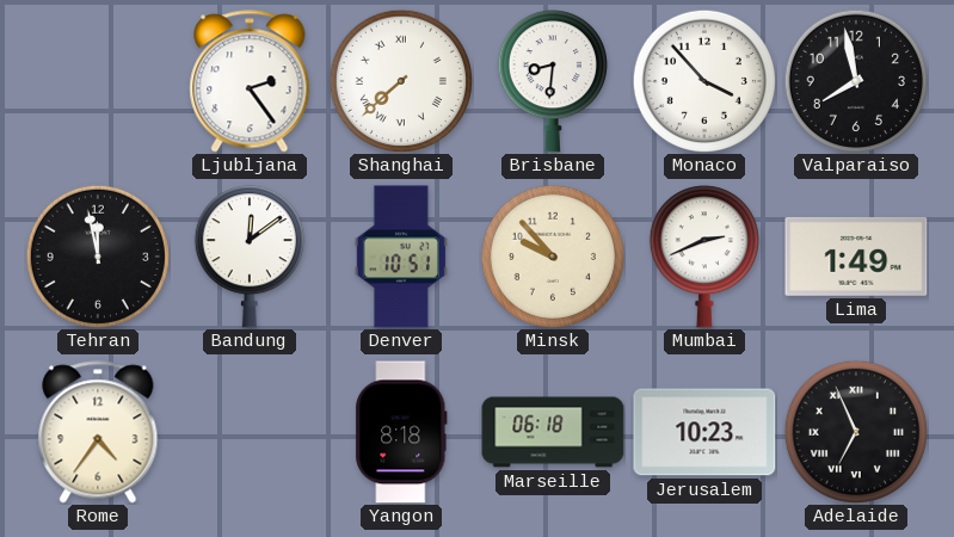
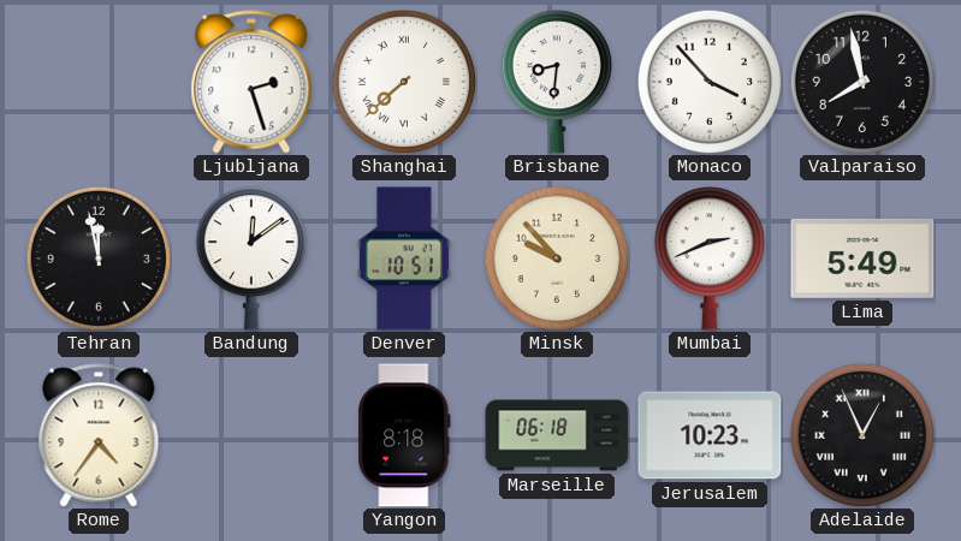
Ljubljana: 2:24 -> 2:27
Lima: 1:49 -> 5:49
Adelaide: 6:56 -> 12:56
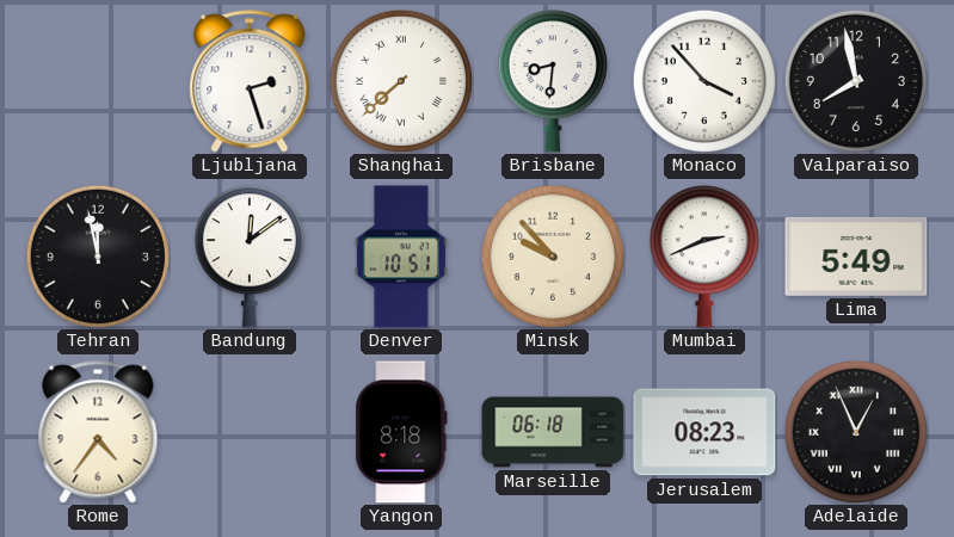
Jerusalem: 10:23 -> 08:23
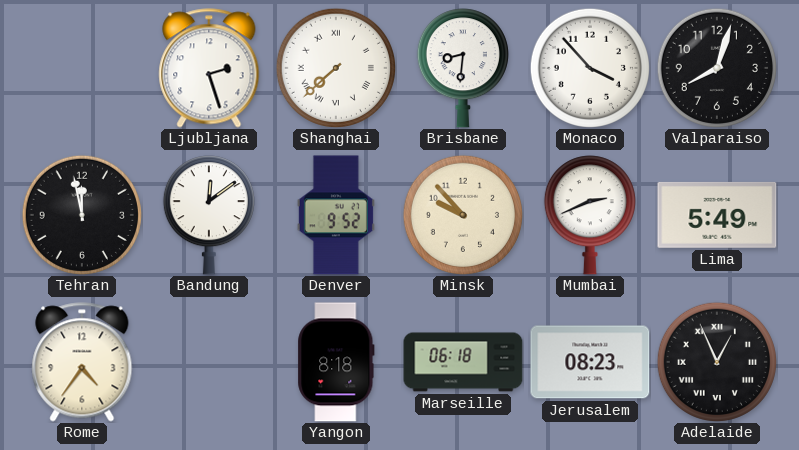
Valparaiso: 7:58 -> 8:03
Denver: 10:51 -> 9:52
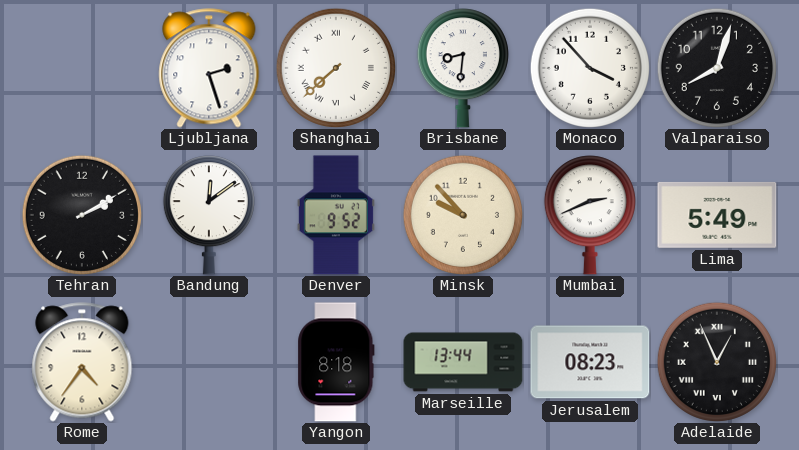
Tehran: 11:58 -> 2:10
Marseille: 06:18 -> 13:44
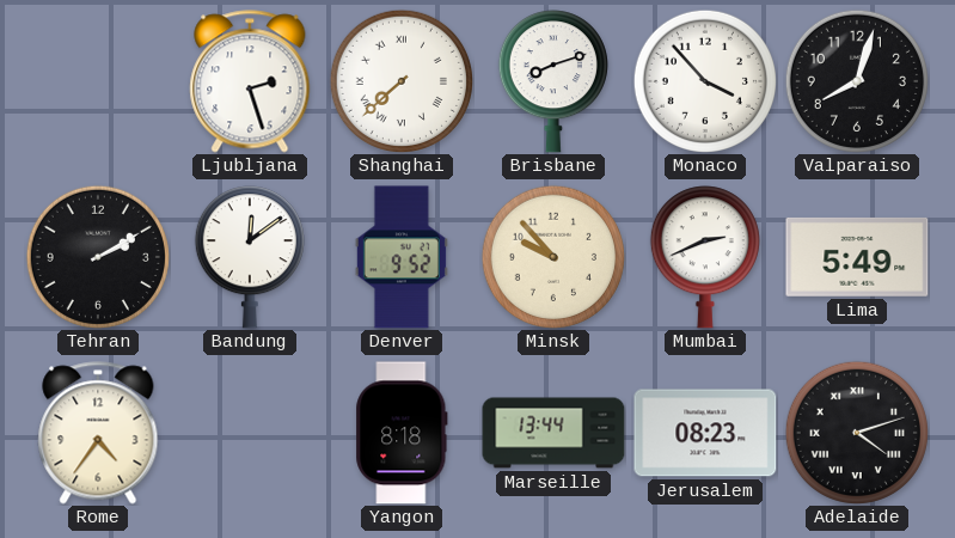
Brisbane: 8:31 -> 8:12
Adelaide: 12:56 -> 4:12
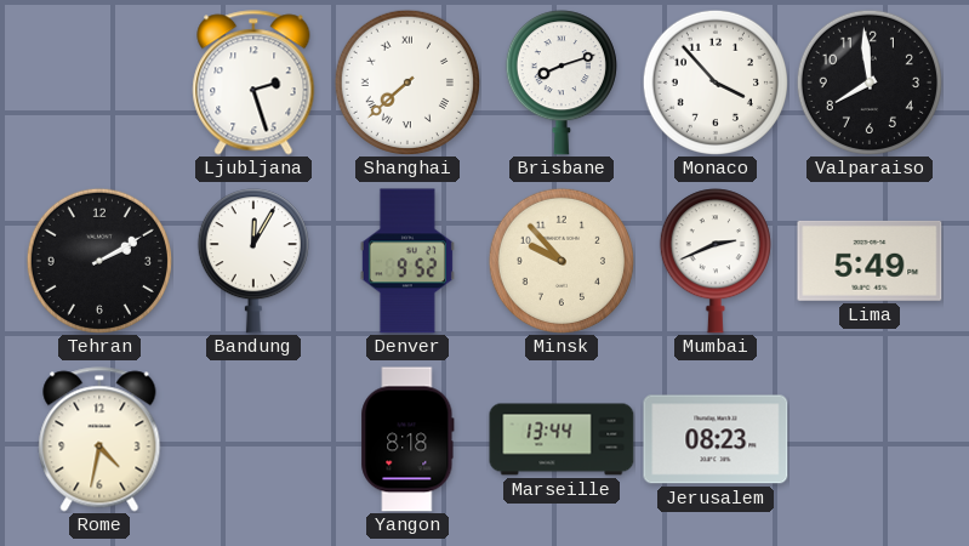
Valparaiso: 8:03 -> 7:59
Bandung: 12:09 -> 12:05
Rome: 4:36 -> 4:32
Adelaide: 4:12 -> none
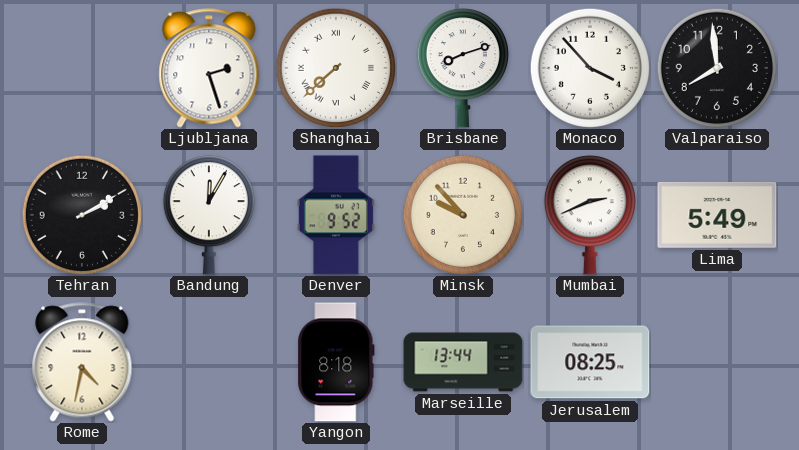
Jerusalem: 08:23 -> 08:25
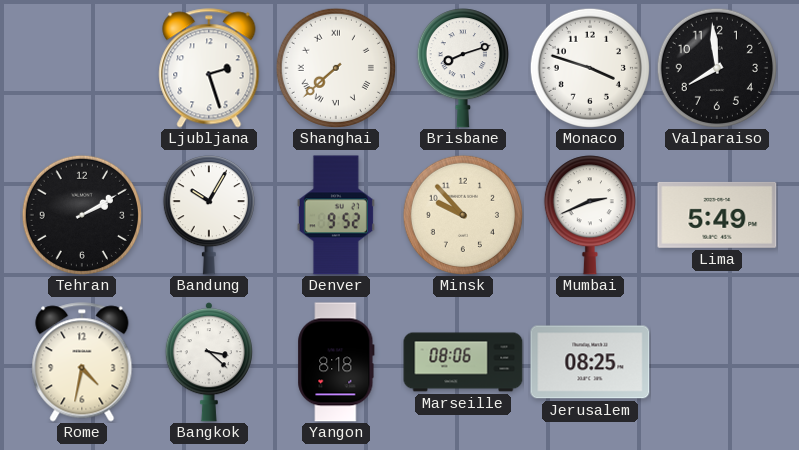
Monaco: 3:53 -> 3:48
Bandung: 12:05 -> 10:05
Bangkok: none -> 3:22
Marseille: 13:44 -> 08:06
